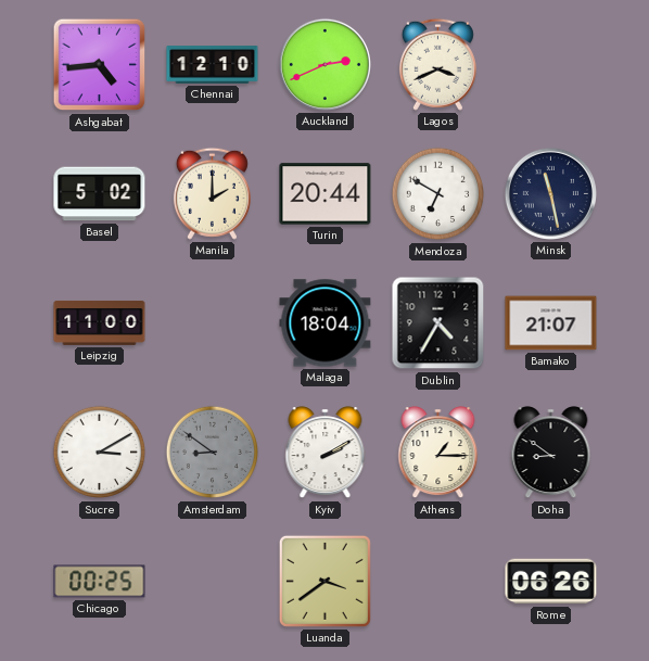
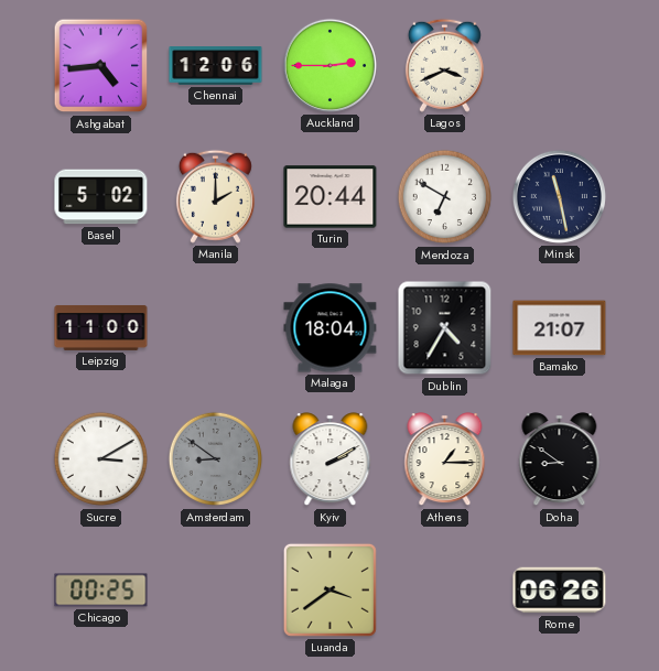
Chennai: 12:10 -> 12:06
Auckland: 2:41 -> 2:45
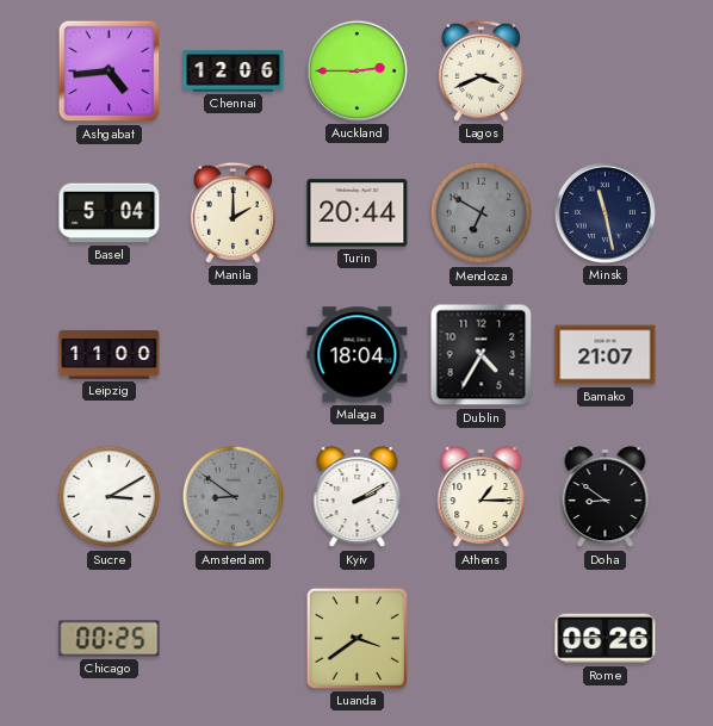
Basel: 5:02 -> 5:04
Mendoza dial: white -> grey
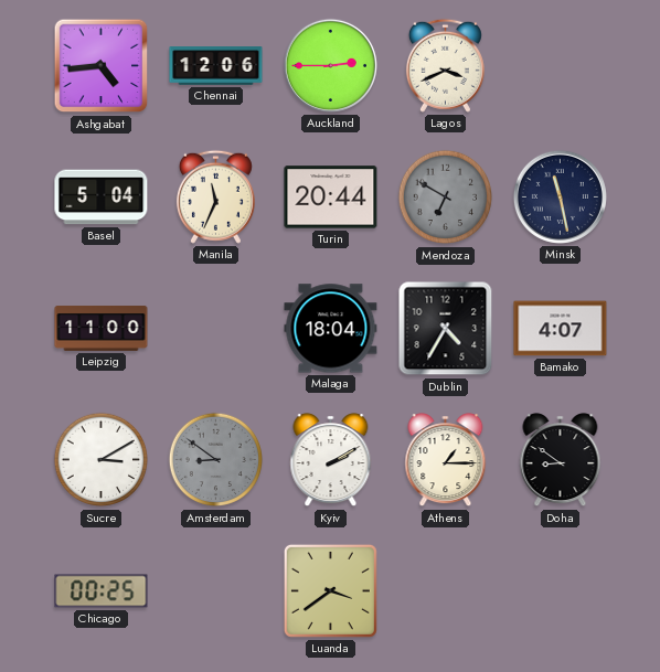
Manila: 2:00 -> 11:34
Bamako: 21:07 -> 4:07
Rome: 06:26 -> none
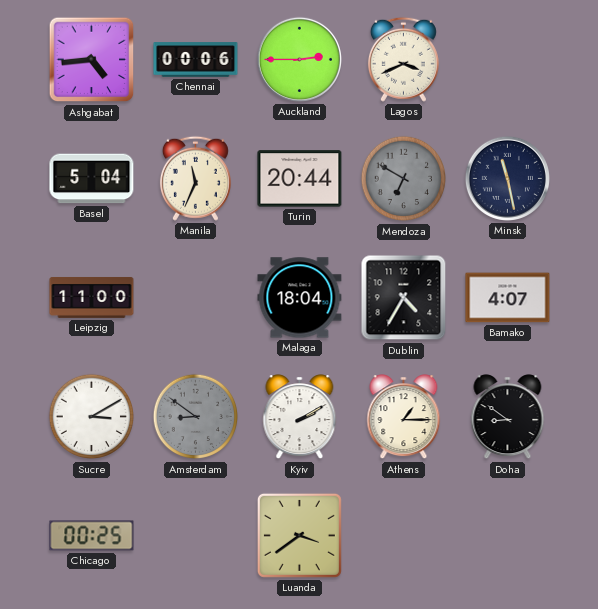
Chennai: 12:06 -> 00:06
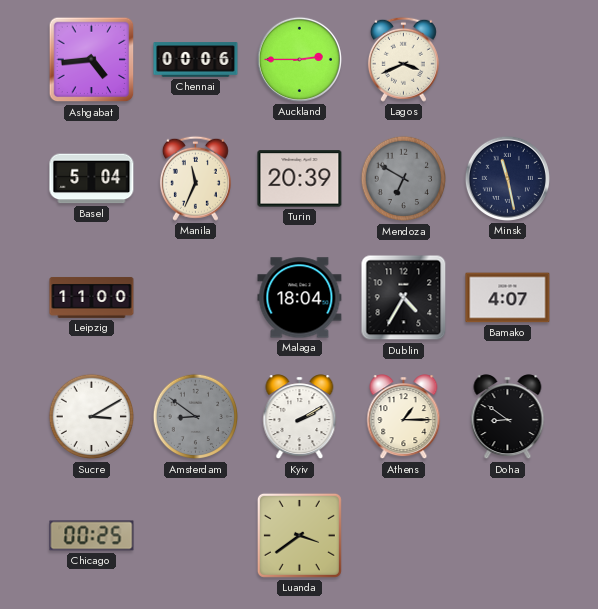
Turin: 20:44 -> 20:39
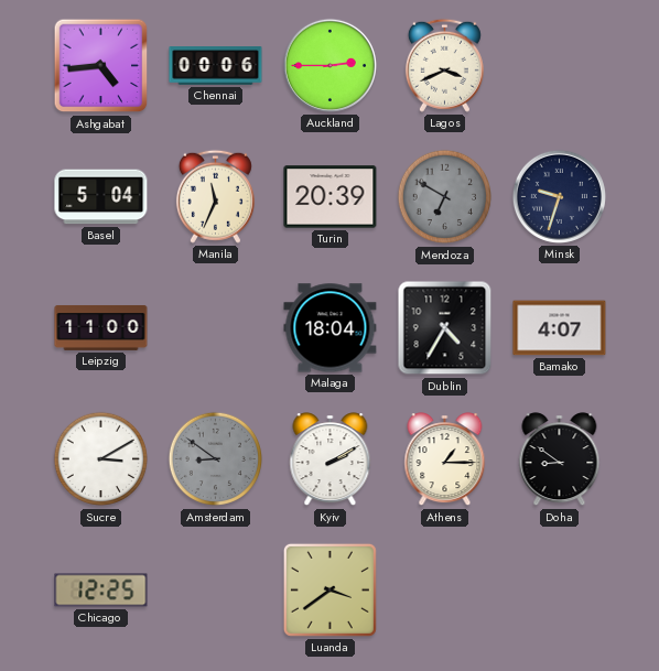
Minsk: 11:28 -> 9:33
Chicago: 00:25 -> 12:25
